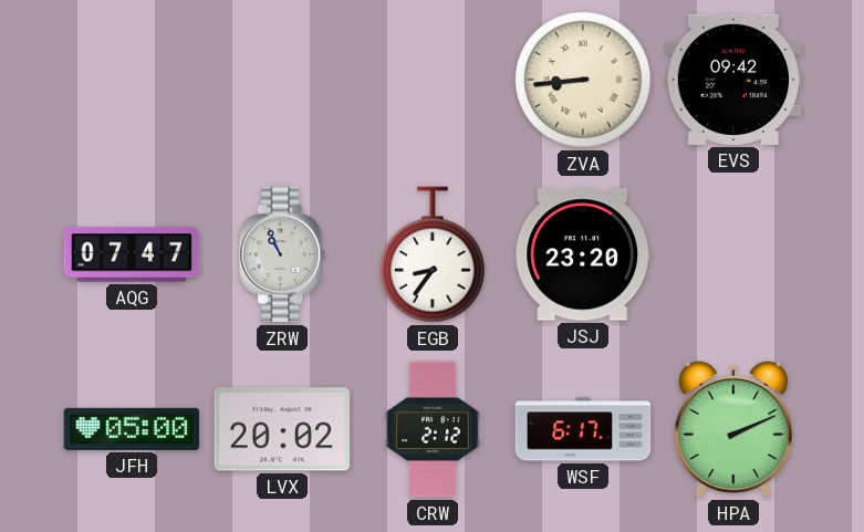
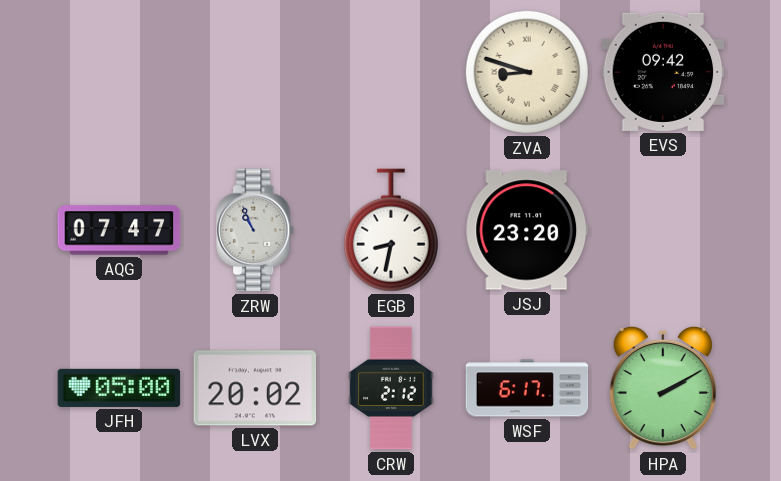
ZVA: 8:44 -> 8:48
EGB: 8:36 -> 8:32
HPA: 2:11 -> 2:10
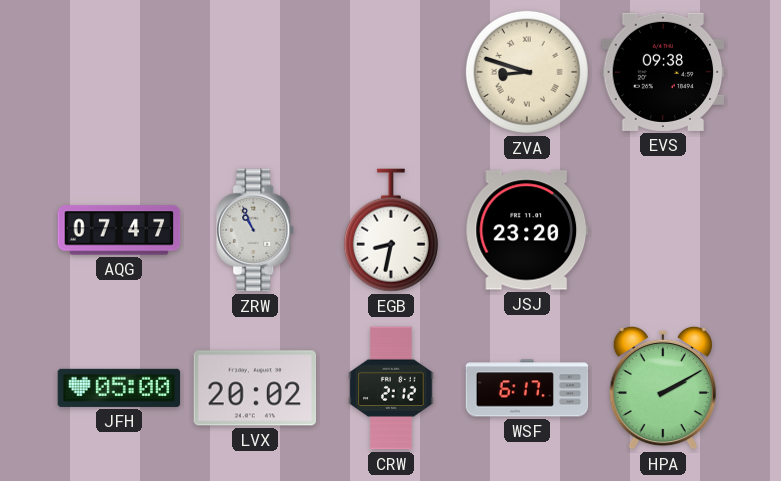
EVS: 09:42 -> 09:38
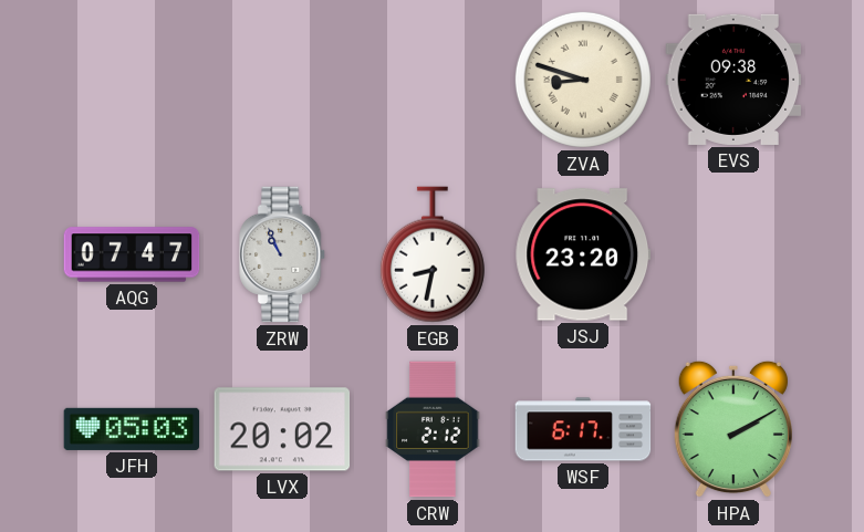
JFH: 05:00 -> 05:03
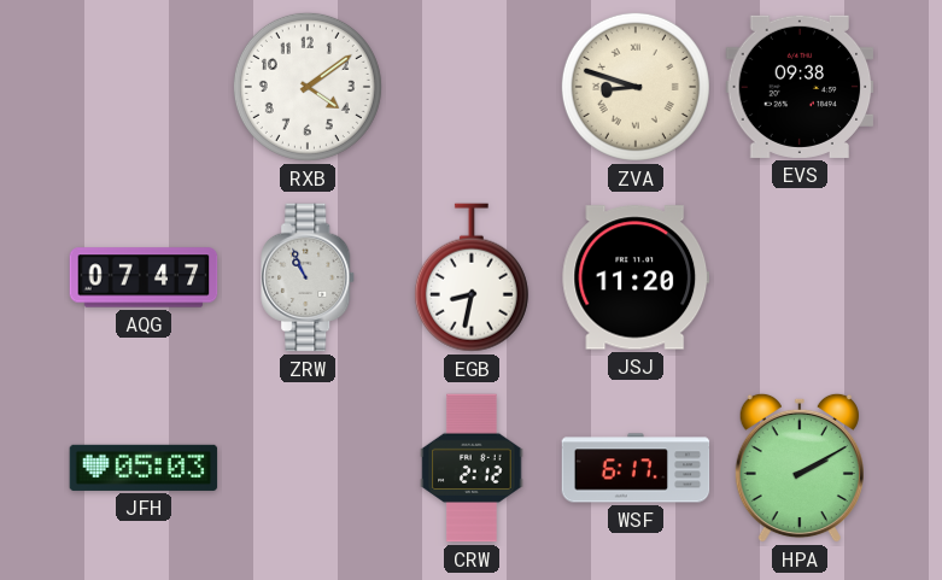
RXB: none -> 4:09
JSJ: 23:20 -> 11:20
LVX: 20:02 -> none
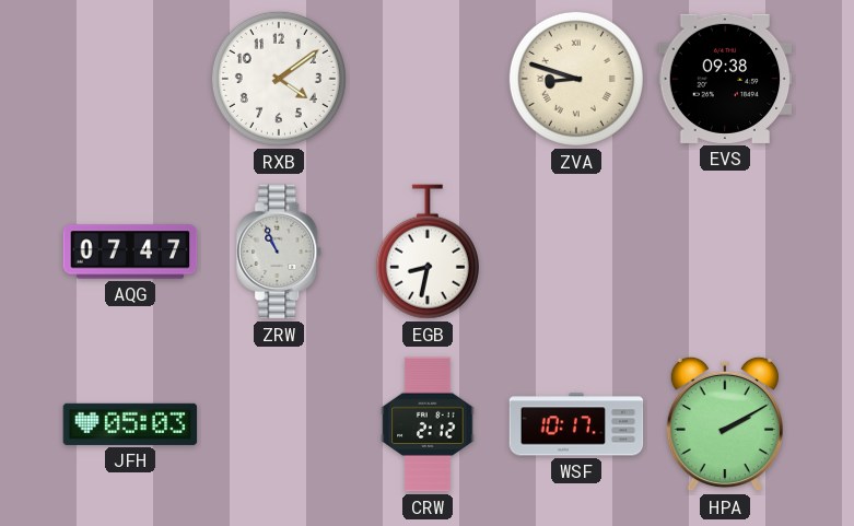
JSJ: 11:20 -> none
WSF: 6:17 -> 10:17
